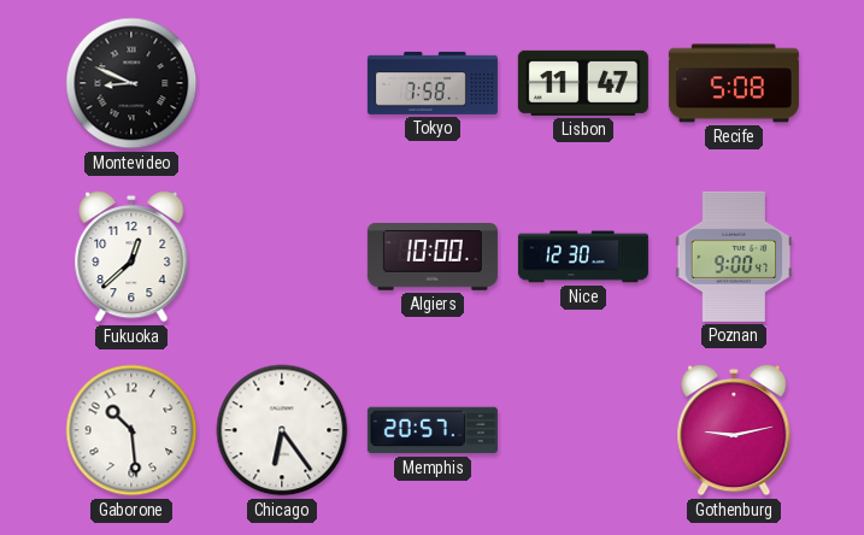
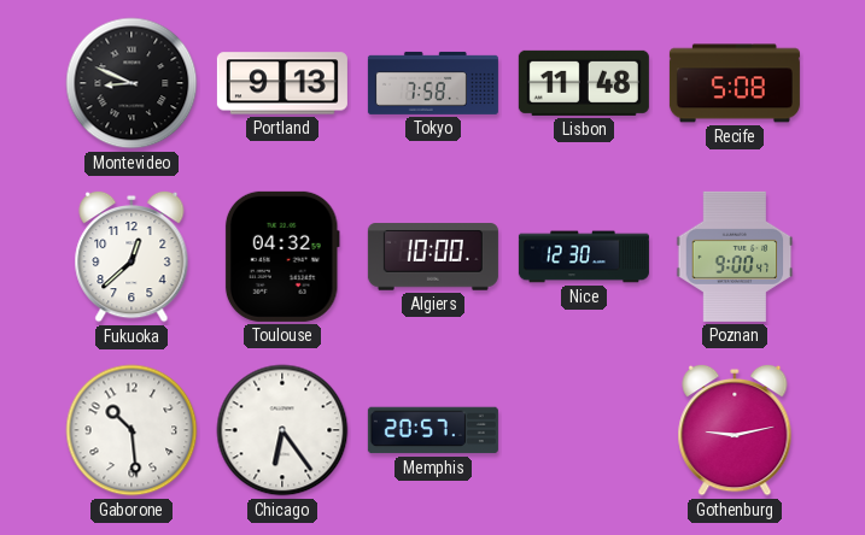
Portland: none -> 9:13
Lisbon: 11:47 -> 11:48
Toulouse: none -> 04:32
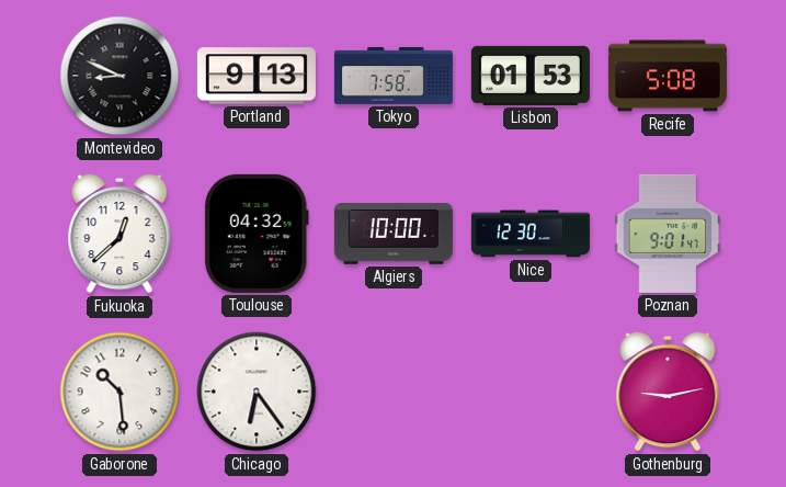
Lisbon: 11:48 -> 01:53
Poznan: 9:00 -> 9:01
Memphis: 20:57 -> none
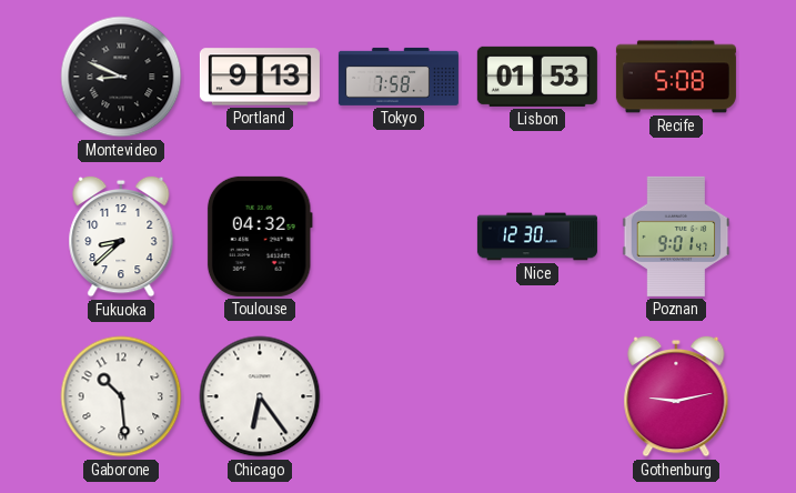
Fukuoka: 12:38 -> 8:38
Algiers: 10:00 -> none
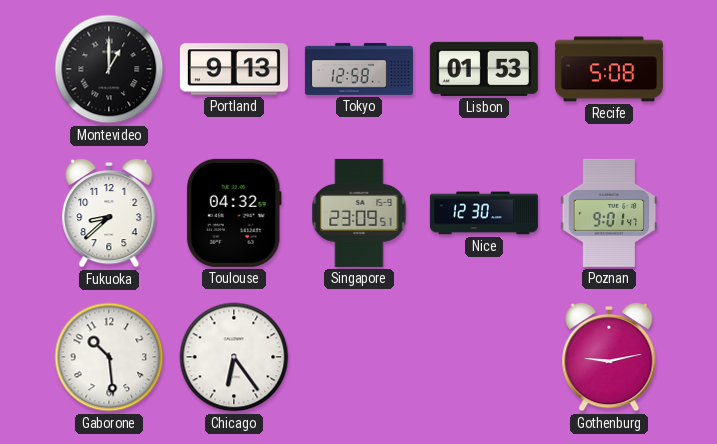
Montevideo: 8:49 -> 1:00
Tokyo: 7:58 -> 12:58
Singapore: none -> 23:09
